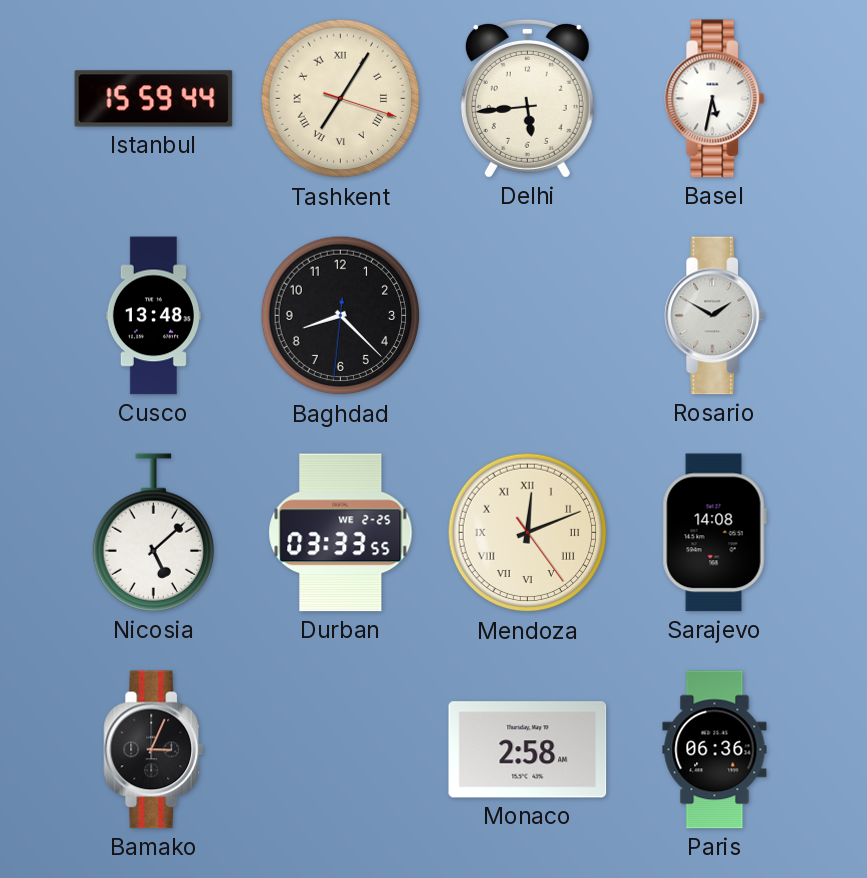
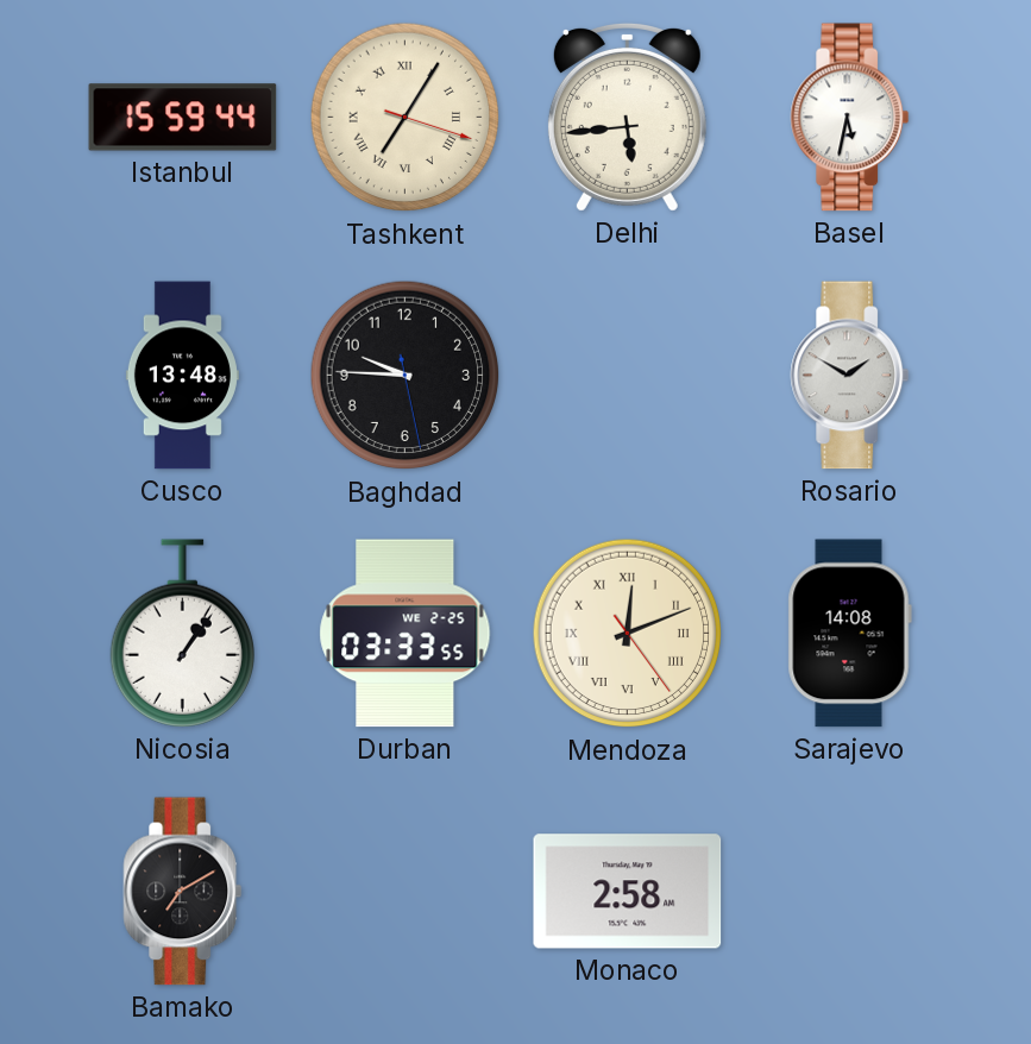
Baghdad: 8:22 -> 9:45
Nicosia: 5:08 -> 1:06
Bamako: 3:04 -> 7:10
Paris: 06:36 -> none
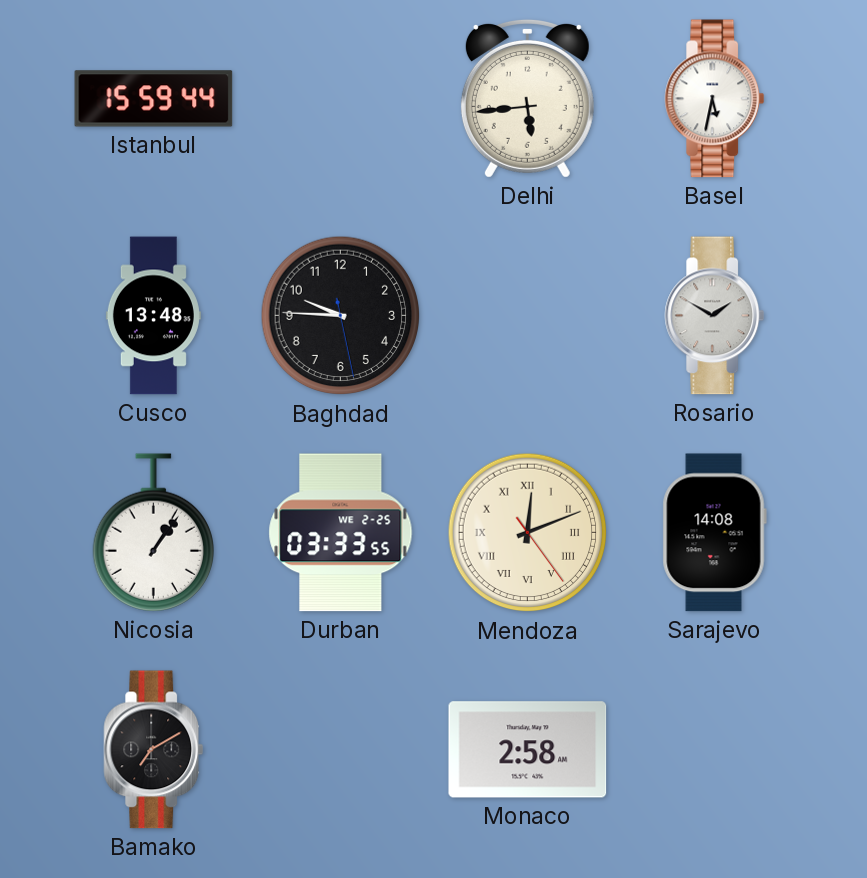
Tashkent: 7:05 -> none
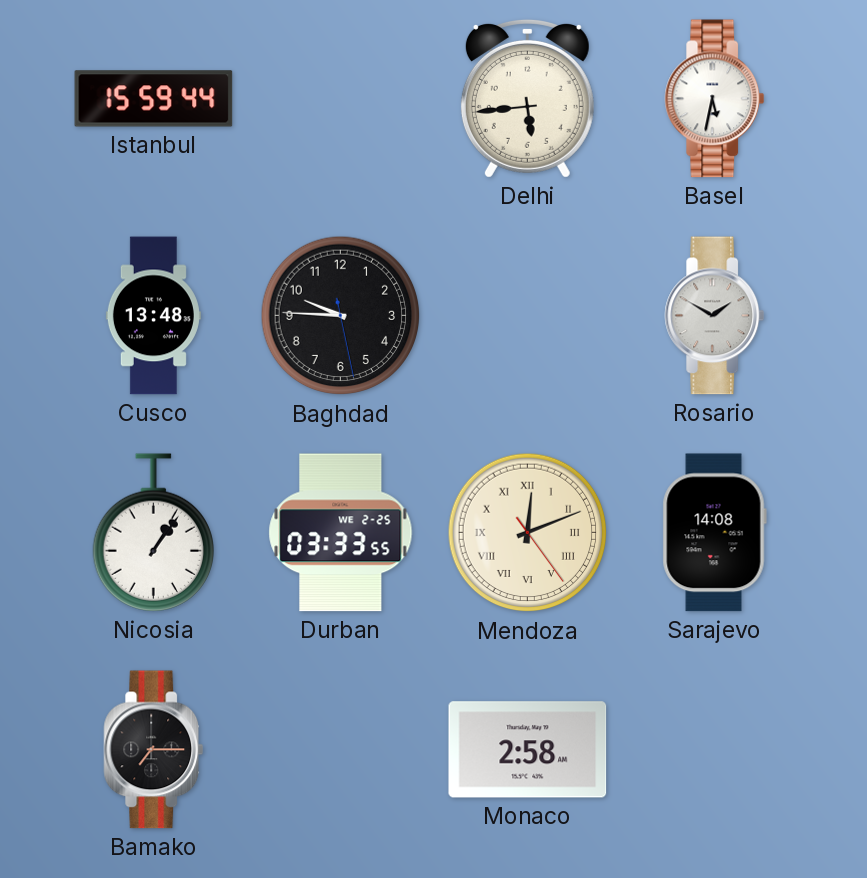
Bamako: 7:10 -> 7:15
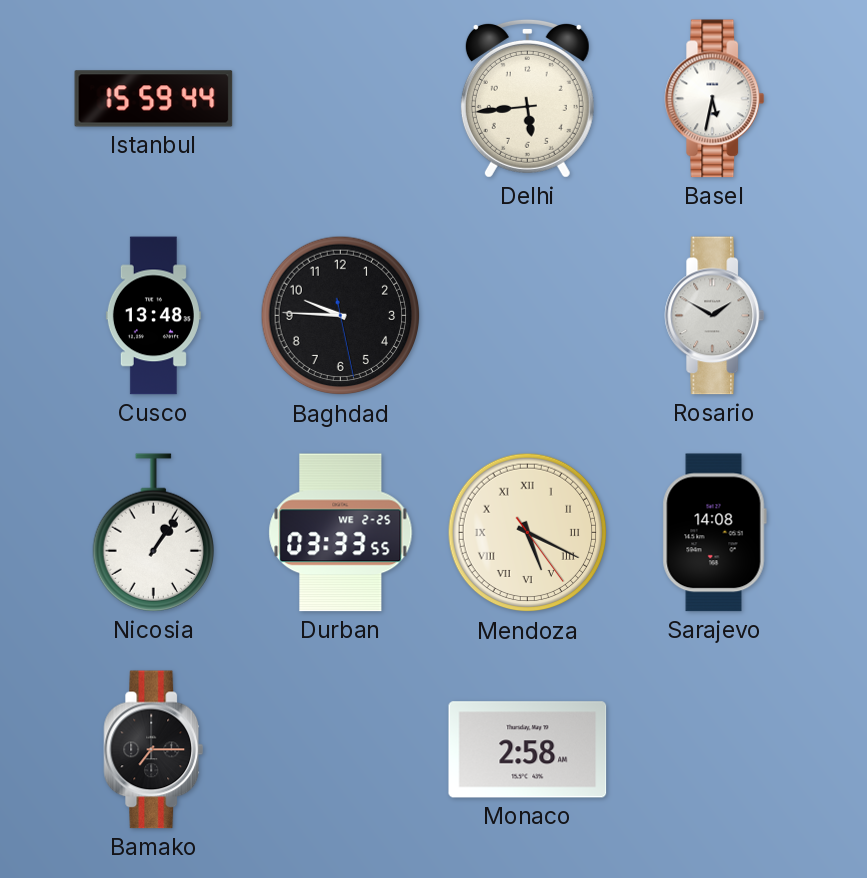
Mendoza: 12:11 -> 5:19
